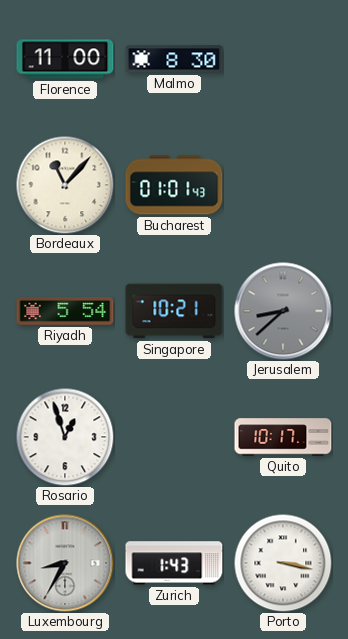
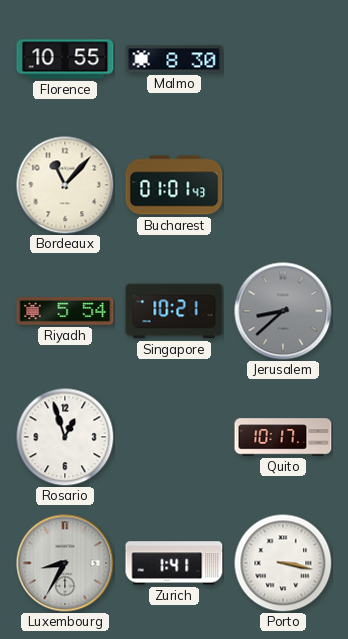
Florence: 11:00 -> 10:55
Zurich: 1:43 -> 1:41
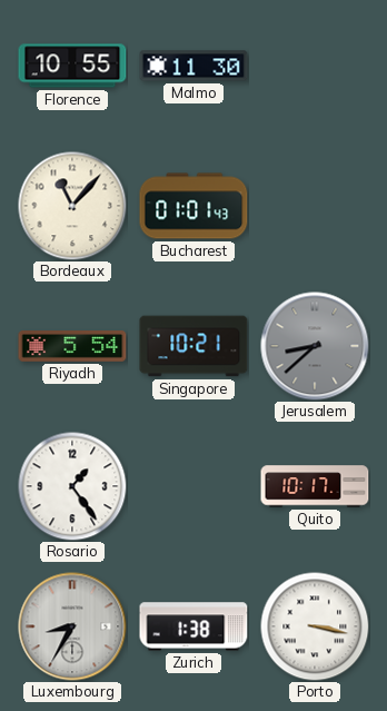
Malmo: 8:30 -> 11:30
Rosario: 12:57 -> 1:24
Zurich: 1:41 -> 1:38
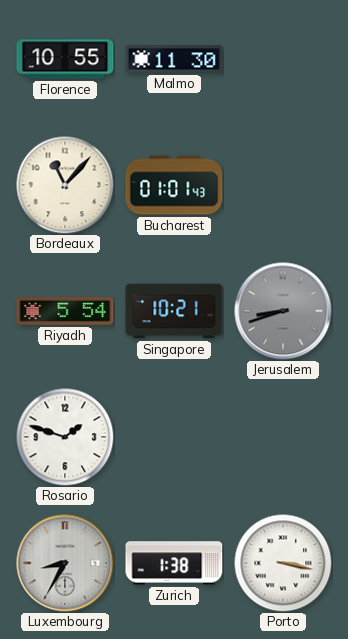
Jerusalem: 8:38 -> 8:42
Rosario: 1:24 -> 1:48
Quito: 10:17 -> none
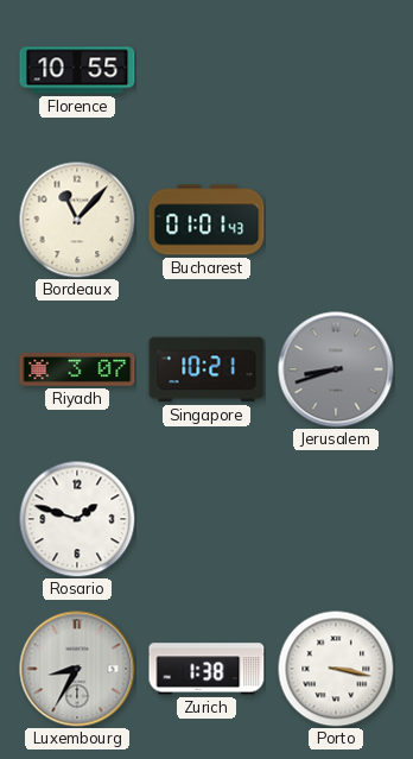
Malmo: 11:30 -> none
Riyadh: 5:54 -> 3:07
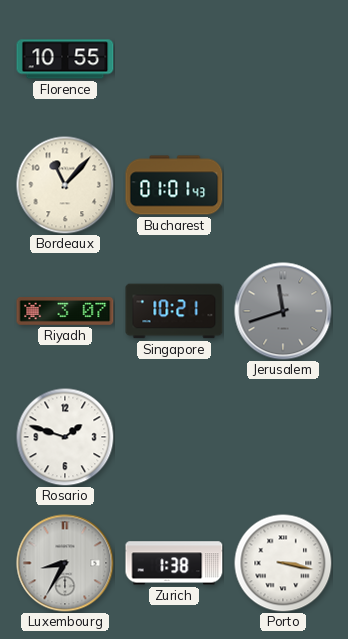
Jerusalem: 8:42 -> 11:42
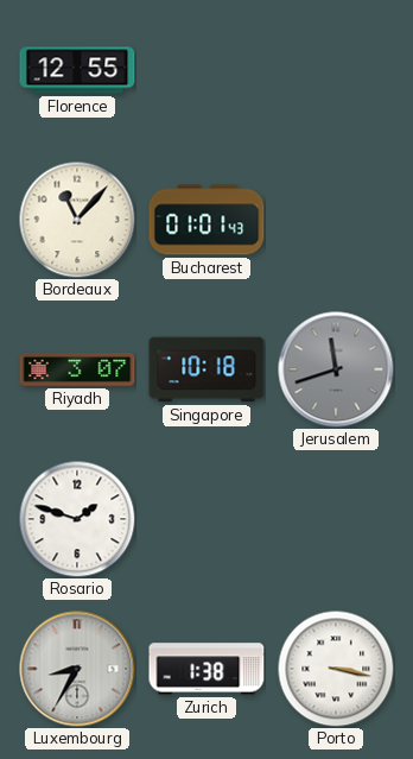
Florence: 10:55 -> 12:55
Singapore: 10:21 -> 10:18
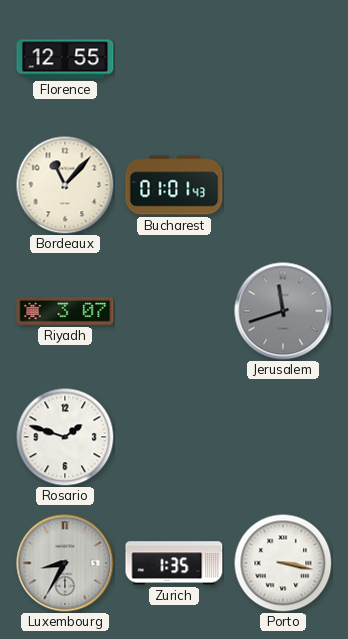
Singapore: 10:18 -> none
Zurich: 1:38 -> 1:35
